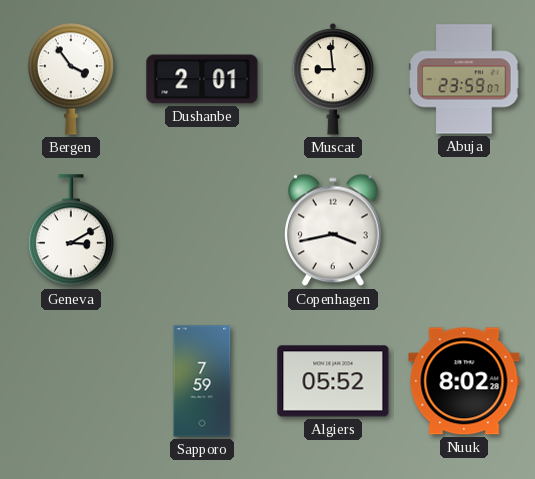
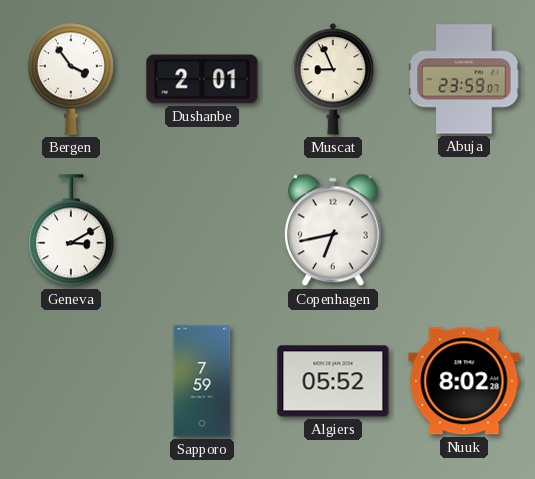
Muscat: 8:59 -> 8:56
Copenhagen: 3:43 -> 6:43
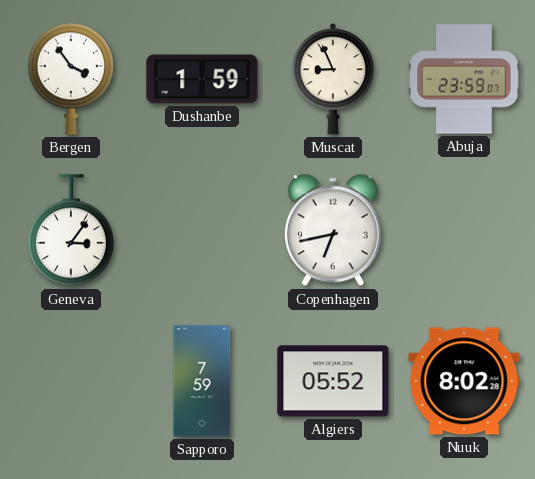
Dushanbe: 2:01 -> 1:59
Geneva: 3:10 -> 3:06
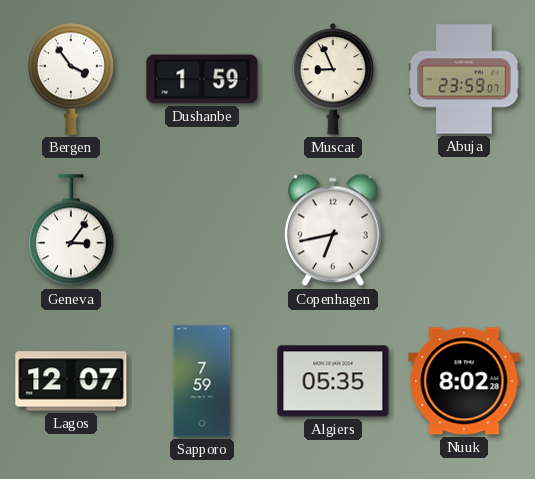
Lagos: none -> 12:07
Algiers: 05:52 -> 05:35
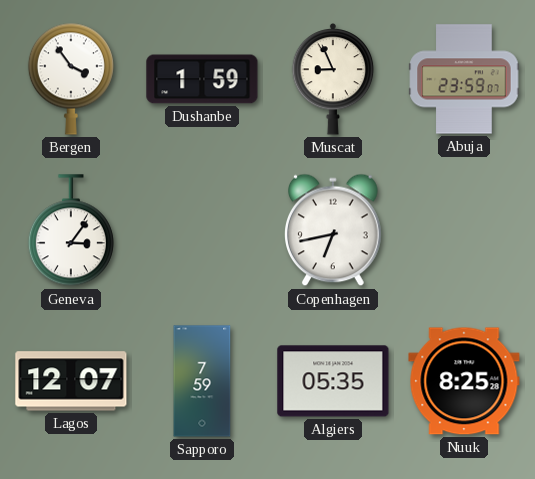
Nuuk: 8:02 -> 8:25
